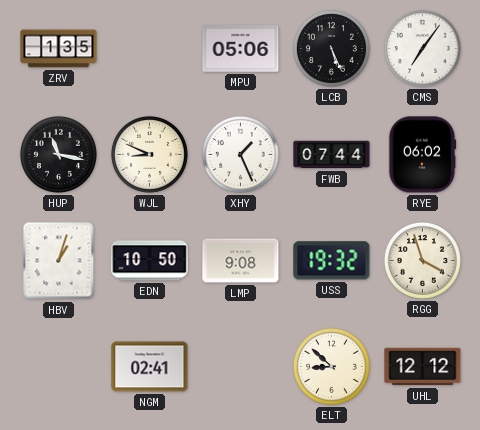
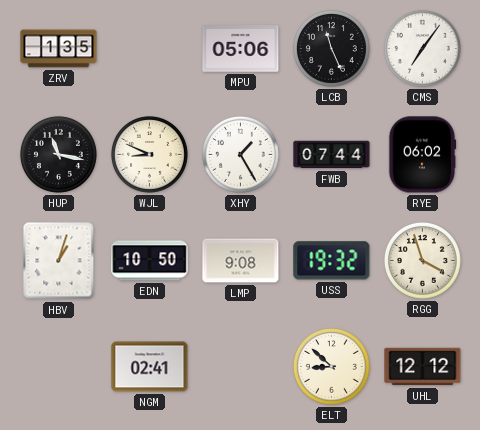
LCB: 5:26 -> 11:26
XHY: 1:26 -> 1:25
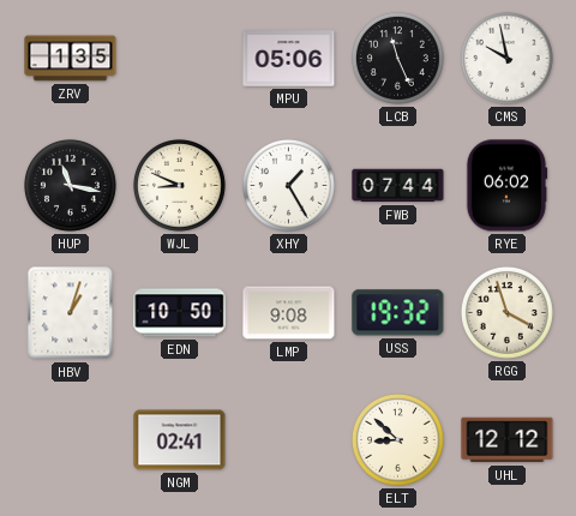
CMS: 7:06 -> 9:58
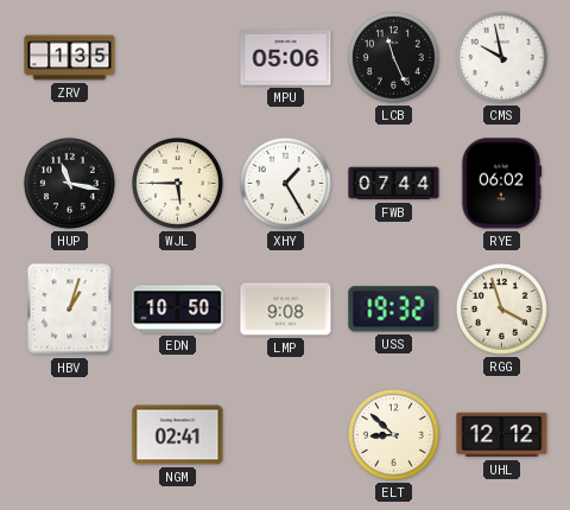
WJL: 8:49 -> 5:45
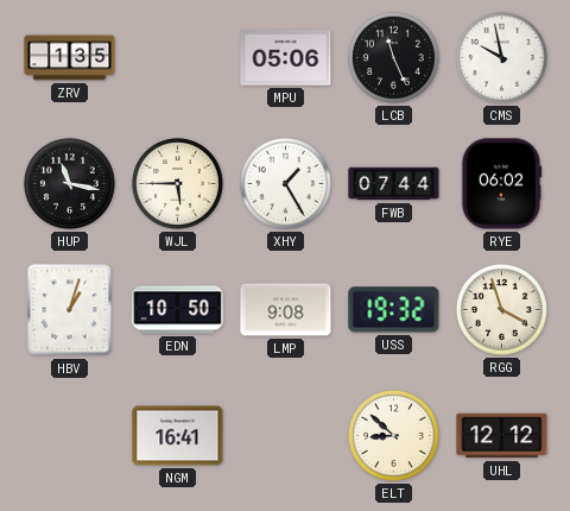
NGM: 02:41 -> 16:41
